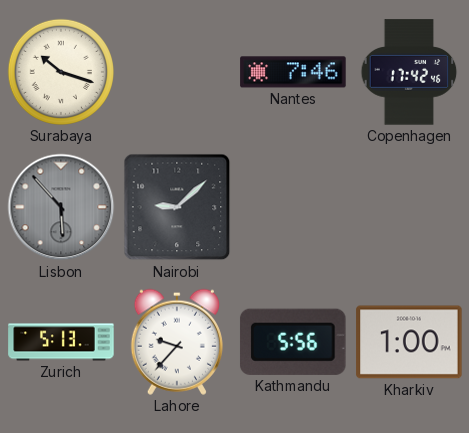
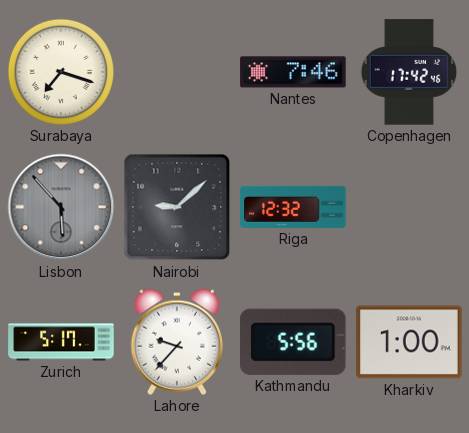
Surabaya: 10:18 -> 7:18
Riga: none -> 12:32
Zurich: 5:13 -> 5:17
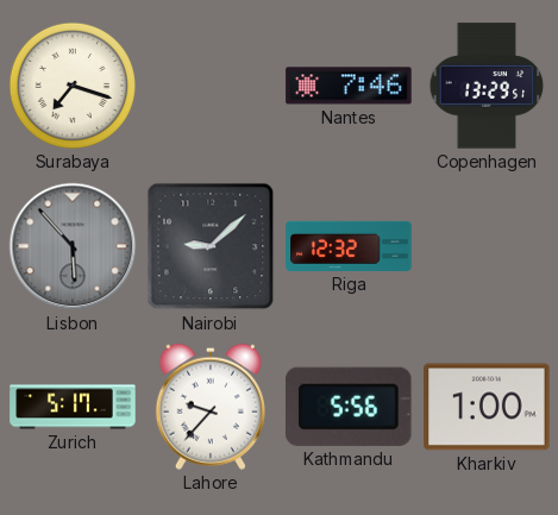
Copenhagen: 17:42 -> 13:29
